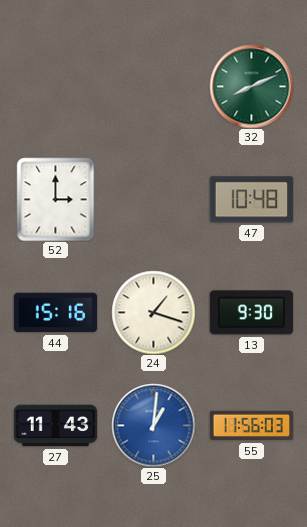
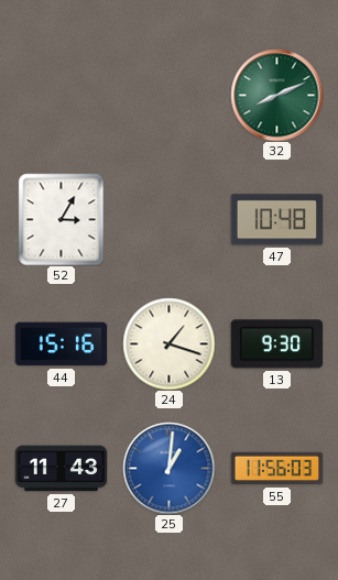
52: 3:00 -> 3:05
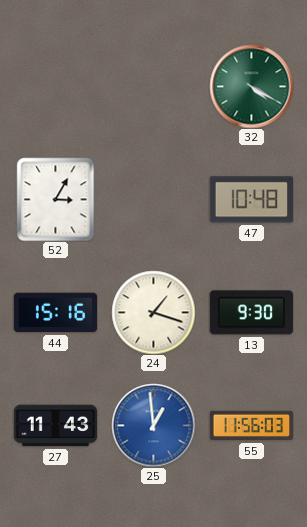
32: 8:11 -> 4:20
25: 1:01 -> 12:59
